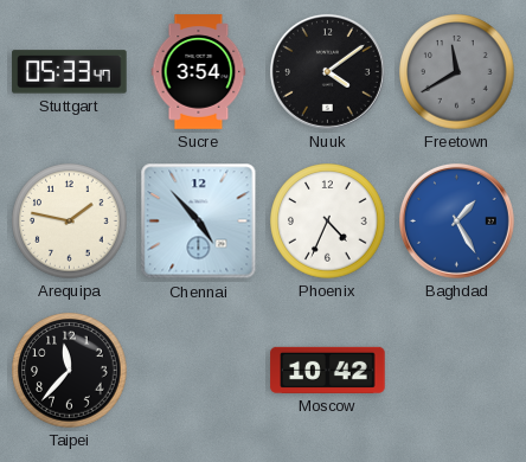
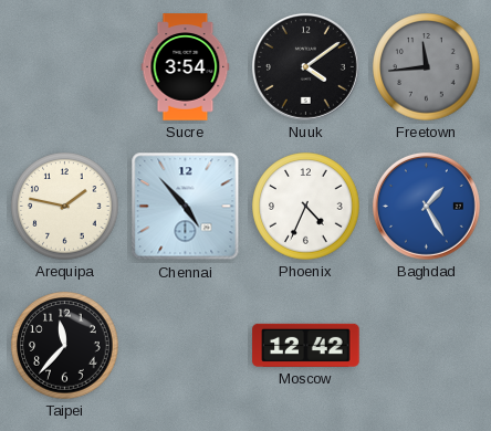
Stuttgart: 05:33 -> none
Freetown: 11:40 -> 11:44
Moscow: 10:42 -> 12:42
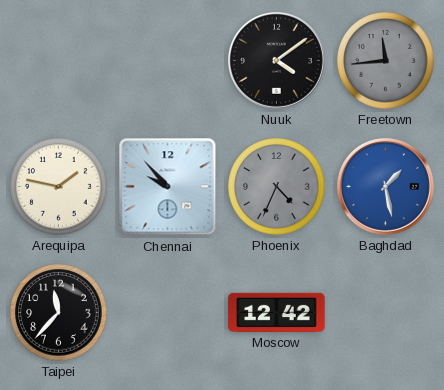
Sucre: 3:54 -> none
Chennai: 4:53 -> 9:53
Phoenix dial: white -> grey
Baghdad: 1:25 -> 1:28
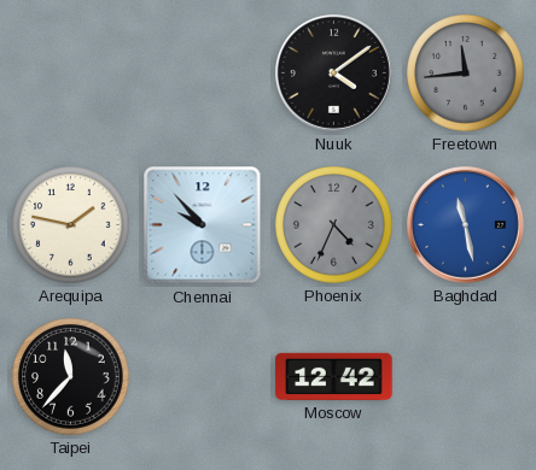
Baghdad: 1:28 -> 11:28
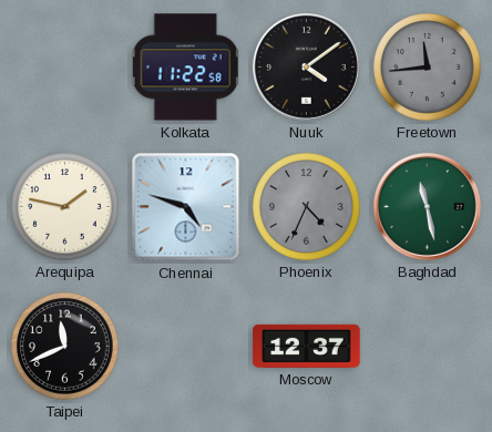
Kolkata: none -> 11:22
Chennai: 9:53 -> 4:48
Baghdad dial: blue -> green
Taipei: 11:37 -> 11:41
Moscow: 12:42 -> 12:37
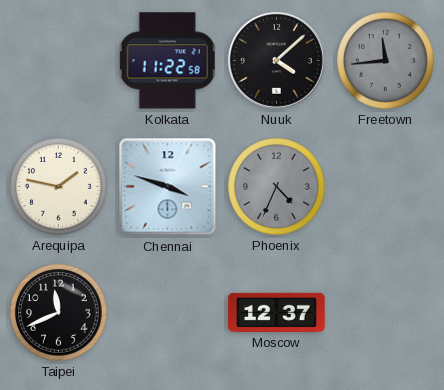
Nuuk: 4:09 -> 4:08
Chennai: 4:48 -> 3:48
Baghdad: 11:28 -> none
